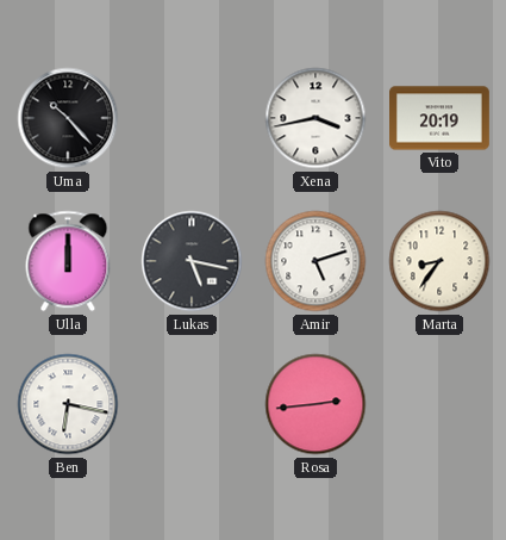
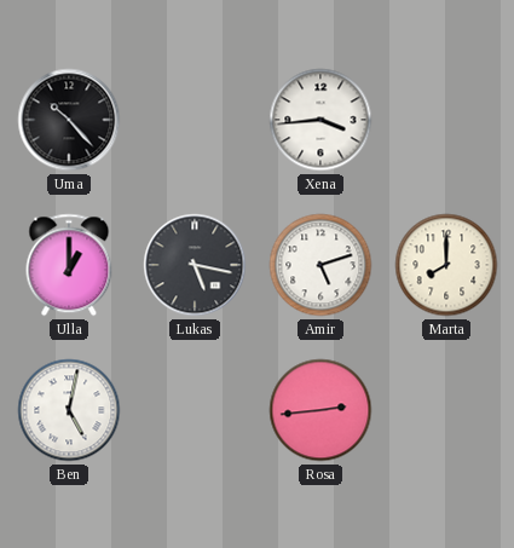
Xena: 3:43 -> 3:44
Vito: 20:19 -> none
Ulla: 12:00 -> 1:00
Marta: 8:36 -> 8:00
Ben: 6:17 -> 5:02
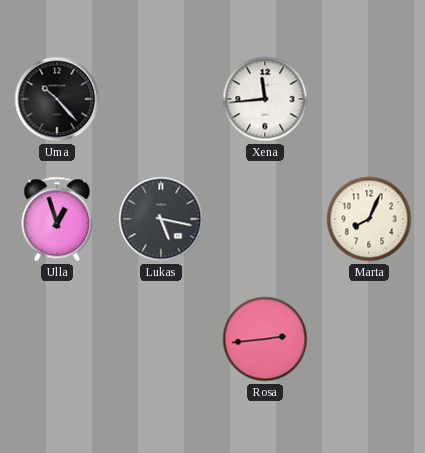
Xena: 3:44 -> 11:44
Ulla: 1:00 -> 12:57
Amir: 5:12 -> none
Marta: 8:00 -> 8:04
Ben: 5:02 -> none
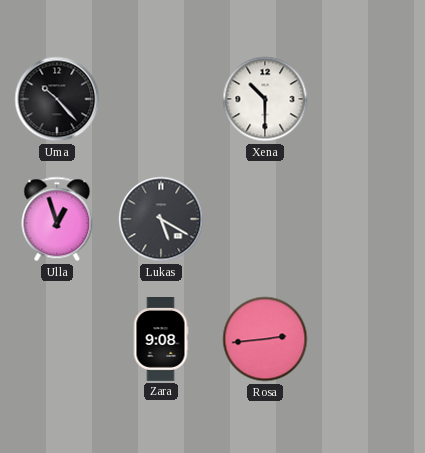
Xena: 11:44 -> 10:30
Lukas: 5:17 -> 5:20
Marta: 8:04 -> none
Zara: none -> 9:08
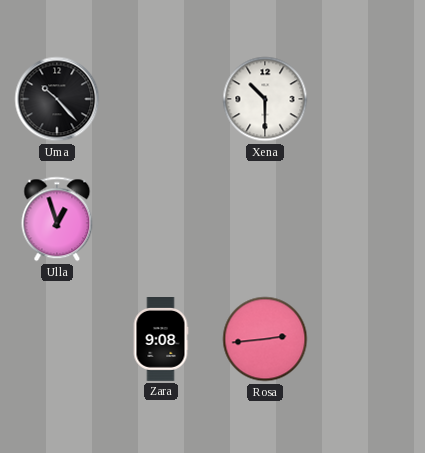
Lukas: 5:20 -> none
